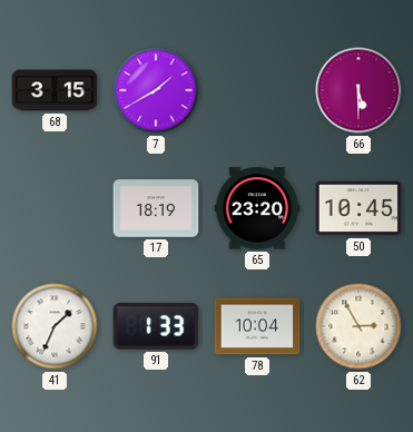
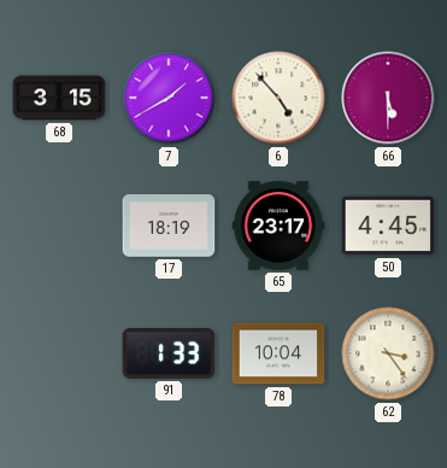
6: none -> 4:53
65: 23:20 -> 23:17
50: 10:45 -> 4:45
41: 1:34 -> none
62: 2:55 -> 3:24
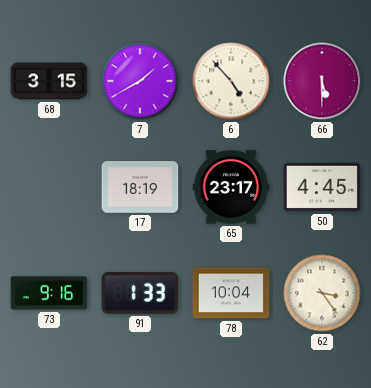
73: none -> 9:16
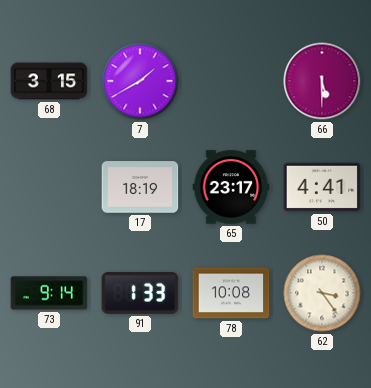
6: 4:53 -> none
50: 4:45 -> 4:41
73: 9:16 -> 9:14
78: 10:04 -> 10:08
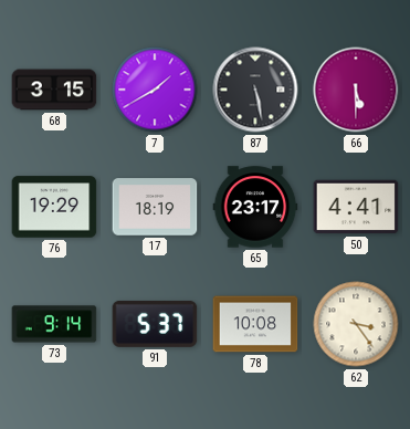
87: none -> 5:28
76: none -> 19:29
91: 1:33 -> 5:37
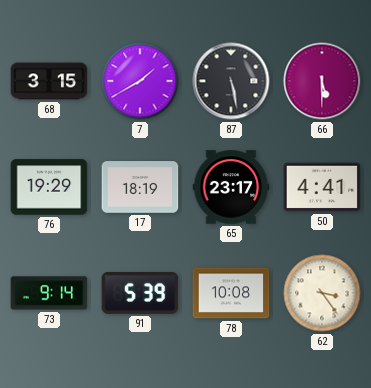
91: 5:37 -> 5:39
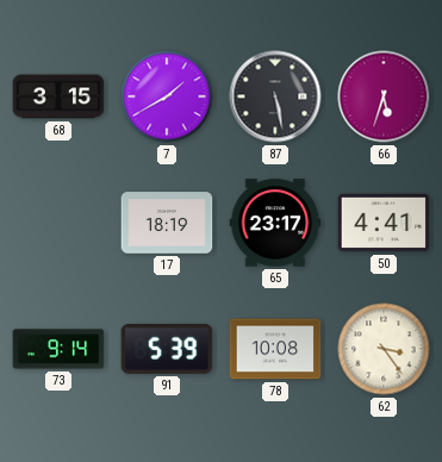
66: 5:30 -> 5:33
76: 19:29 -> none
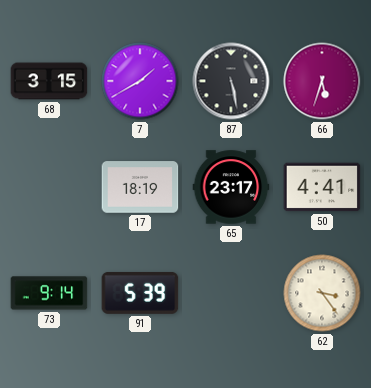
78: 10:08 -> none
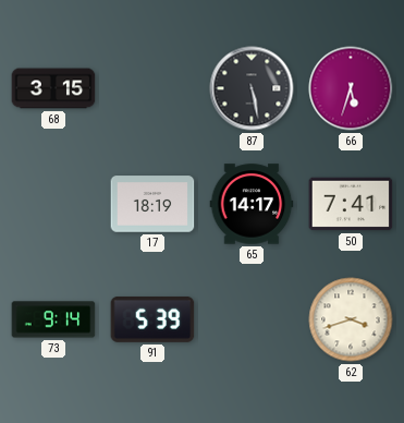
7: 1:40 -> none
65: 23:17 -> 14:17
50: 4:41 -> 7:41
62: 3:24 -> 3:42
